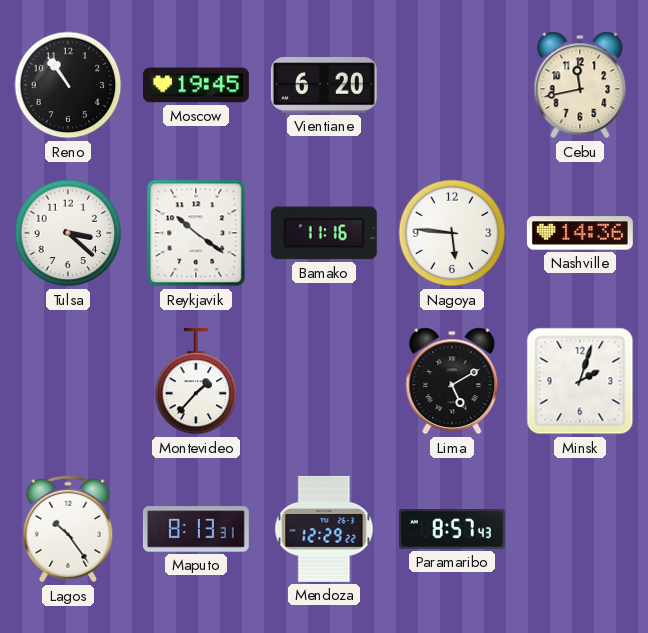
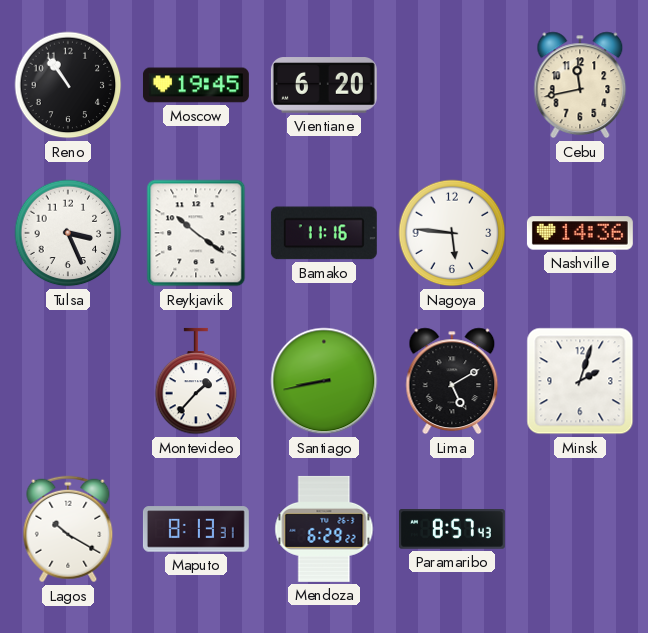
Tulsa: 3:22 -> 3:26
Santiago: none -> 8:43
Lagos: 10:24 -> 10:20
Mendoza: 12:29 -> 6:29
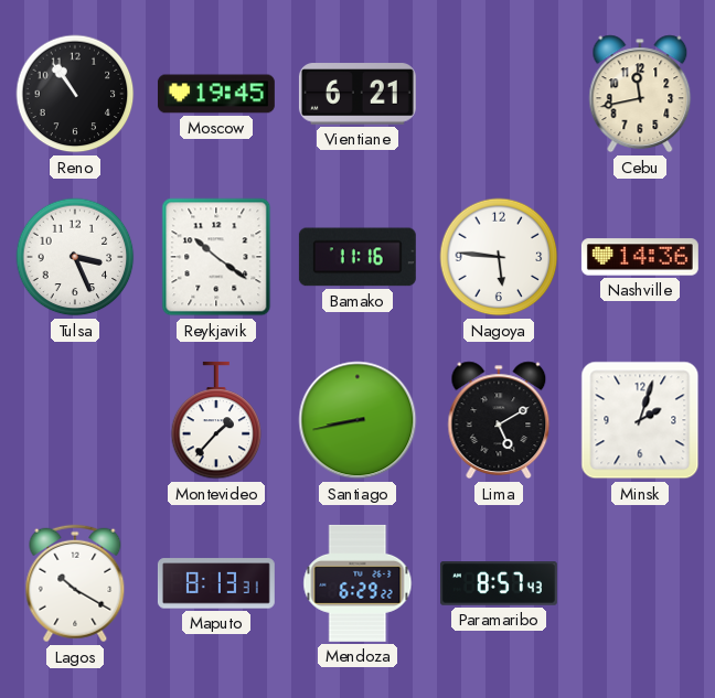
Vientiane: 6:20 -> 6:21
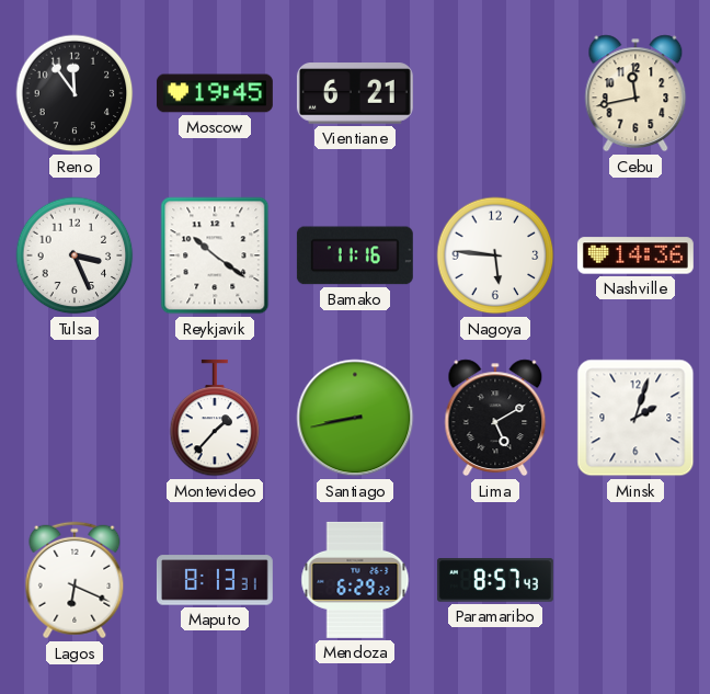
Reno: 10:54 -> 11:54
Lagos: 10:20 -> 6:19
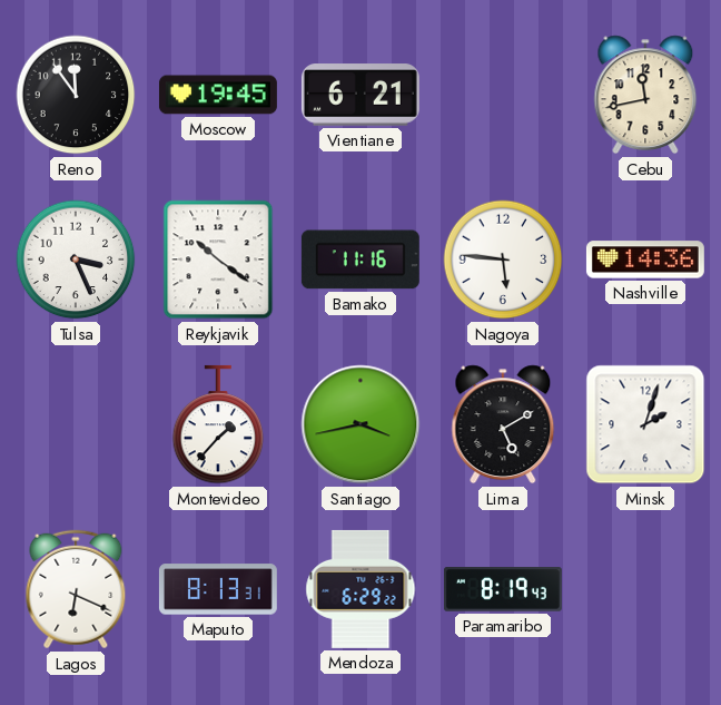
Santiago: 8:43 -> 3:43
Paramaribo: 8:57 -> 8:19
